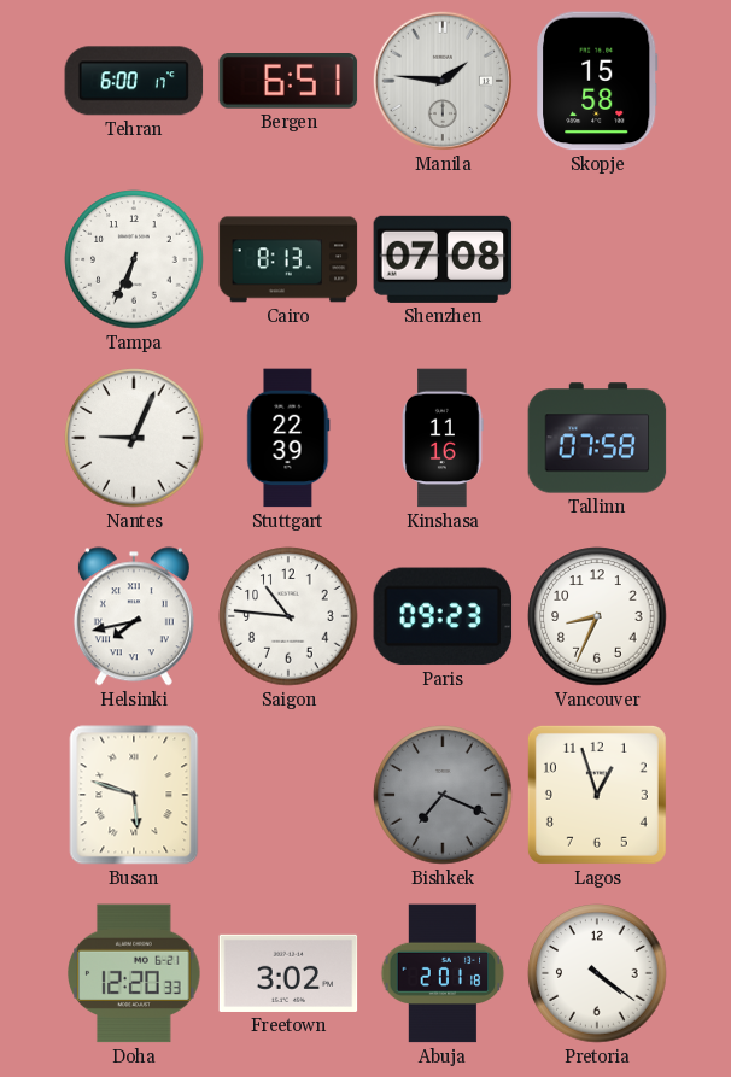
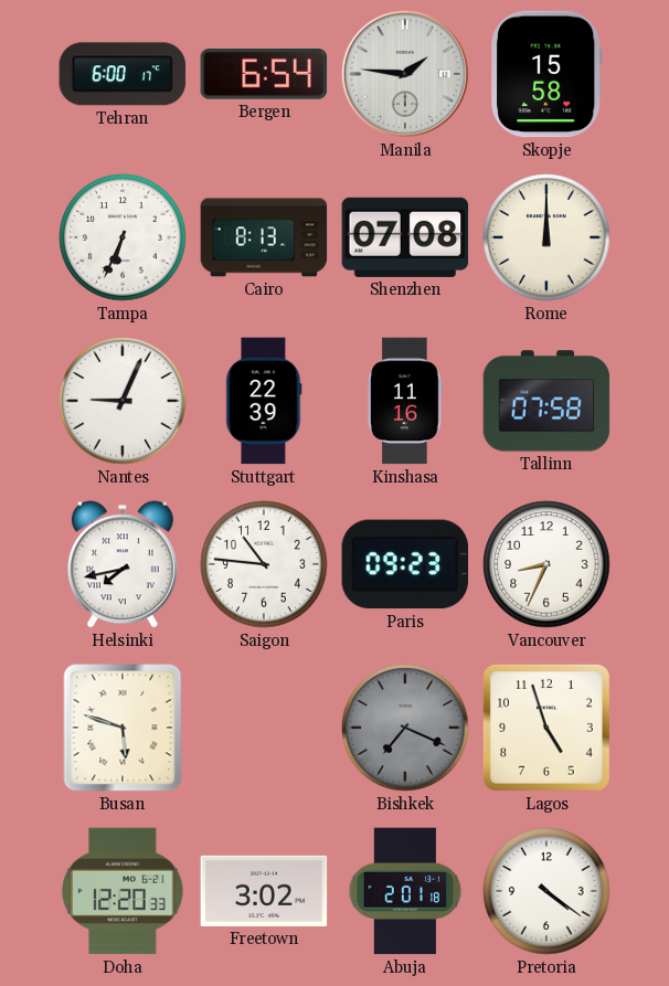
Bergen: 6:51 -> 6:54
Rome: none -> 12:00
Lagos: 12:57 -> 4:57
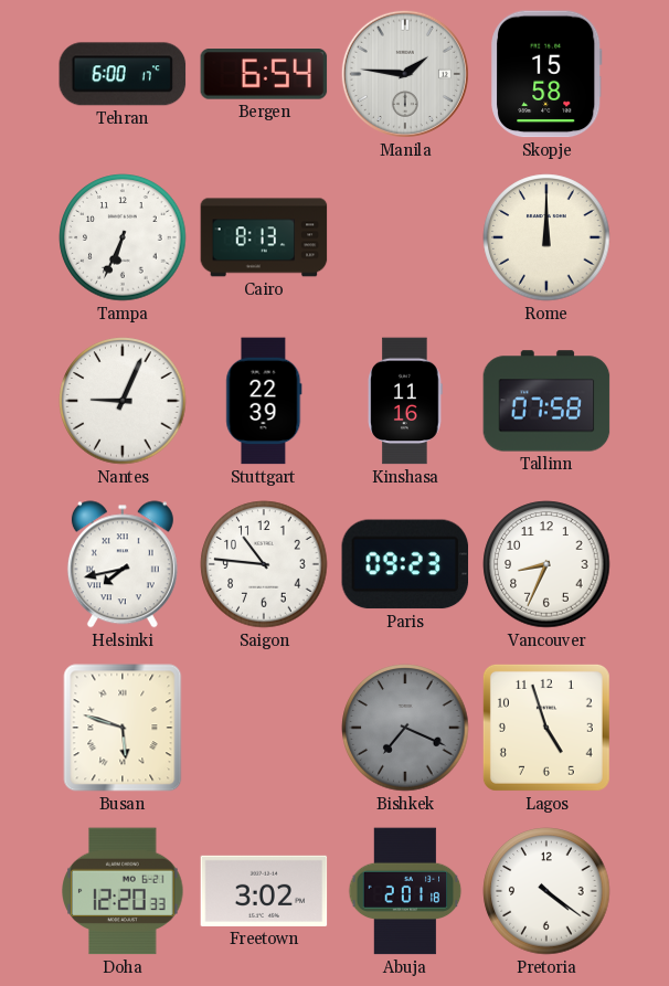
Shenzhen: 07:08 -> none
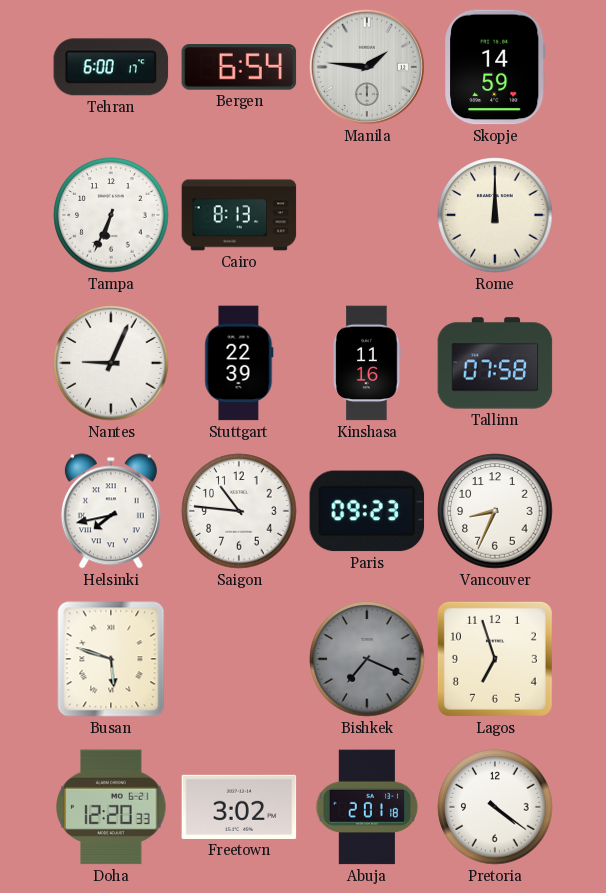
Skopje: 15:58 -> 14:59
Lagos: 4:57 -> 6:57
